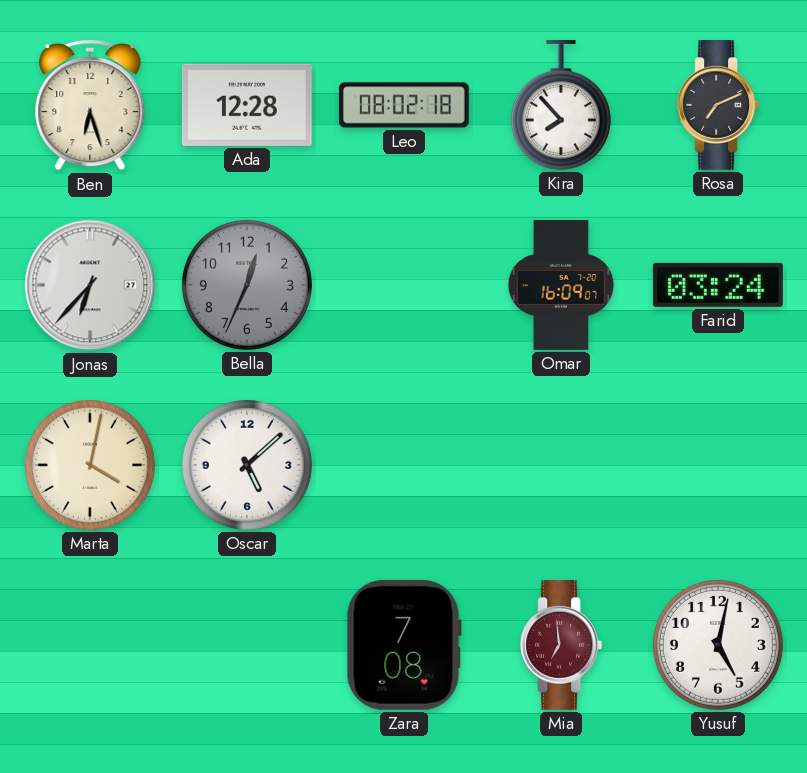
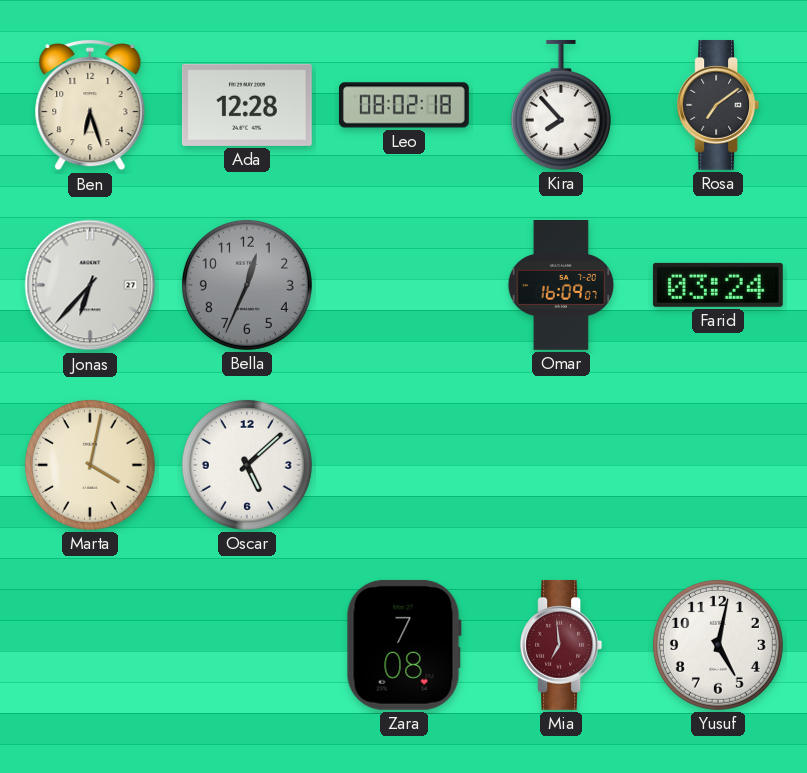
Rosa: 7:11 -> 7:09
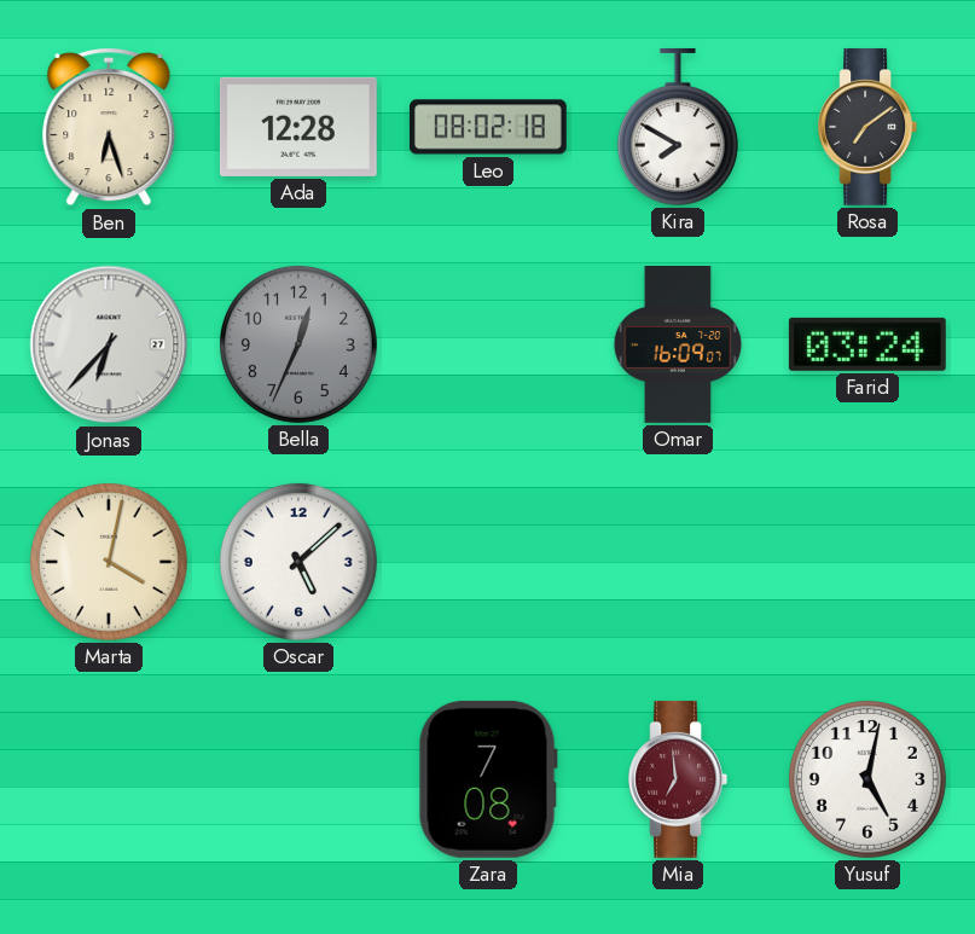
Kira: 7:53 -> 7:50
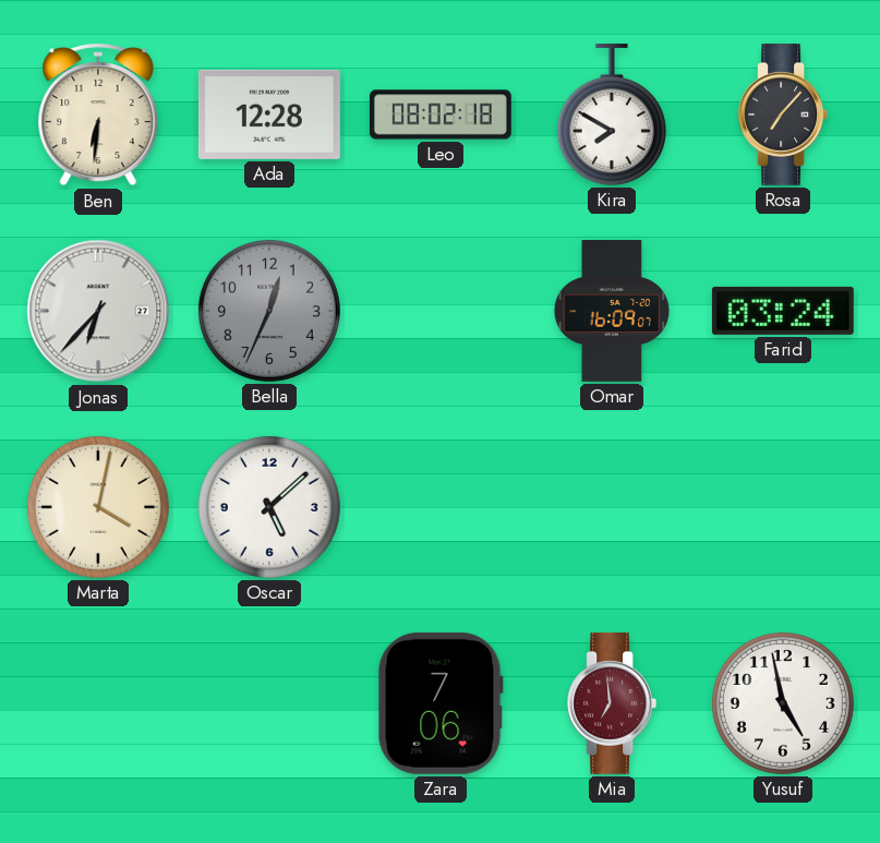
Ben: 6:27 -> 6:31
Rosa: 7:09 -> 7:07
Zara: 7:08 -> 7:06
Yusuf: 5:02 -> 4:58
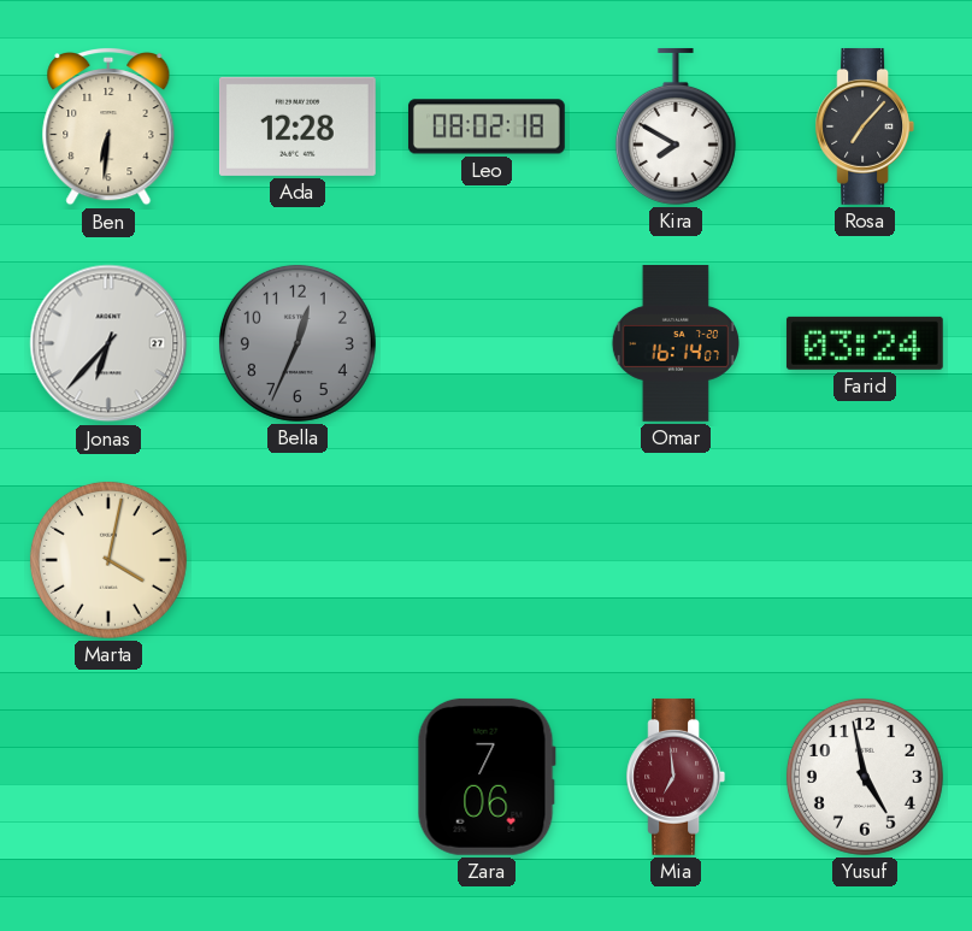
Omar: 16:09 -> 16:14
Oscar: 5:08 -> none
